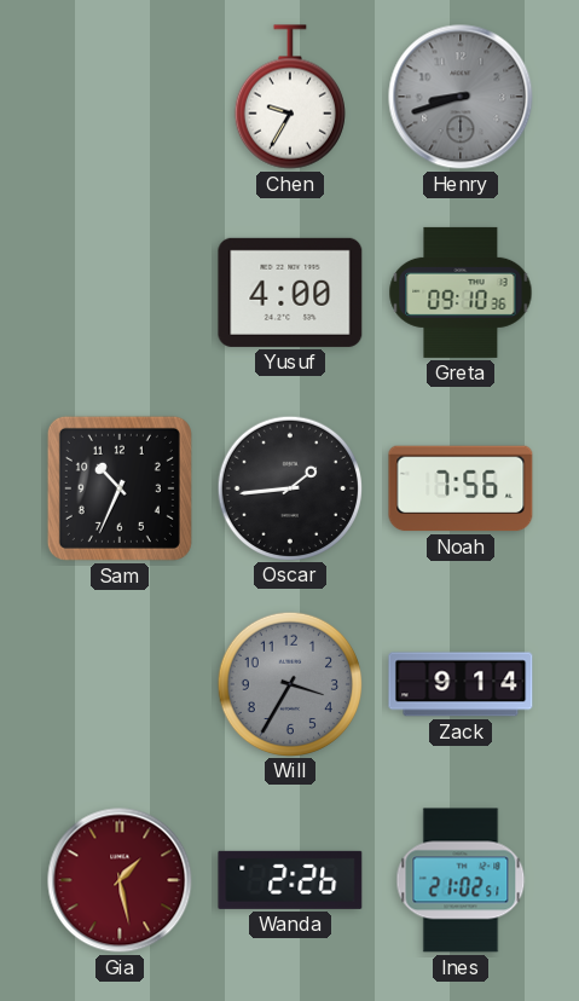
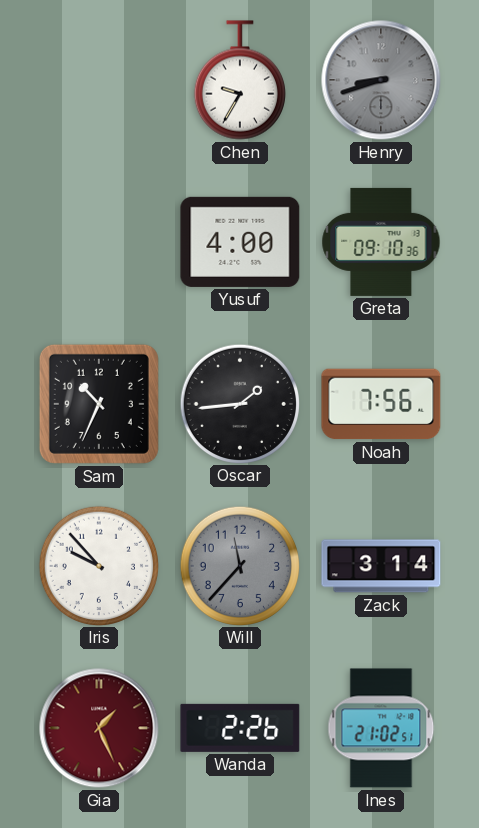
Iris: none -> 9:53
Will: 3:35 -> 11:37
Zack: 9:14 -> 3:14
Gia: 1:28 -> 1:26
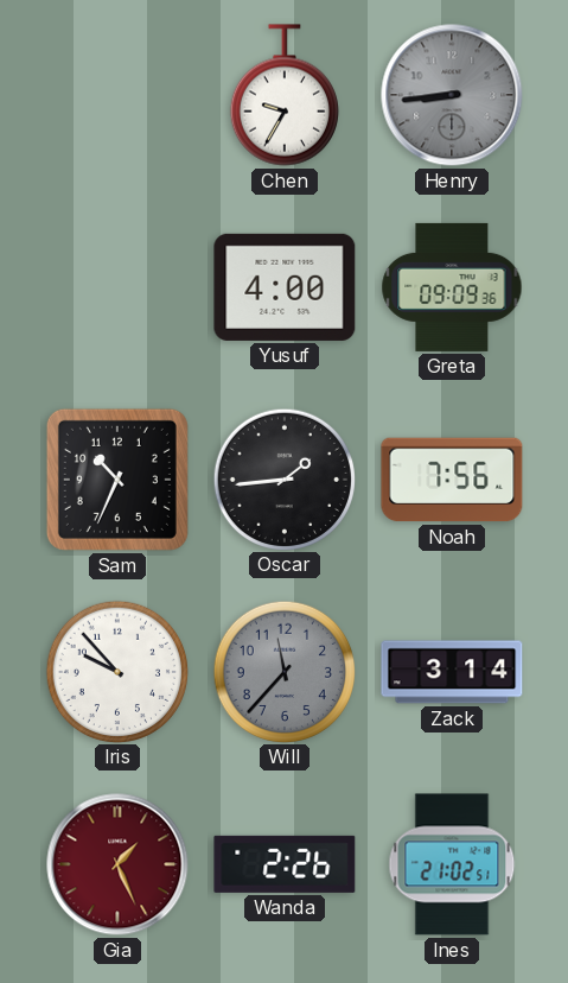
Henry: 8:42 -> 8:44
Greta: 09:10 -> 09:09
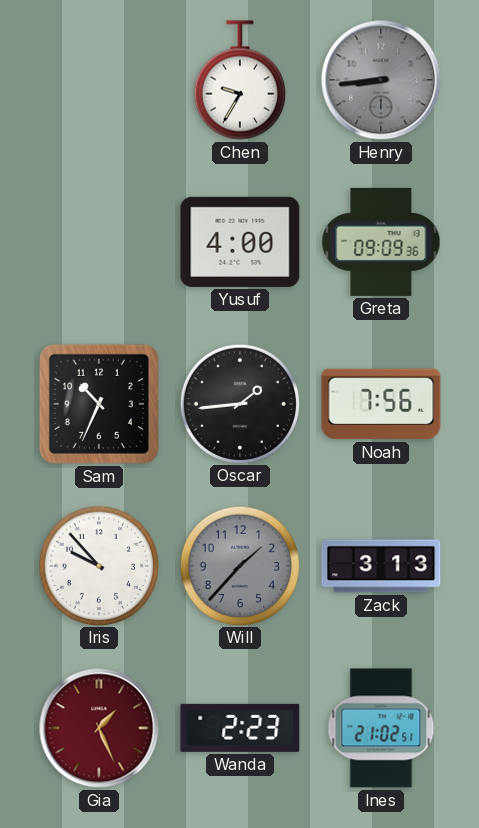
Will: 11:37 -> 1:37
Zack: 3:14 -> 3:13
Wanda: 2:26 -> 2:23
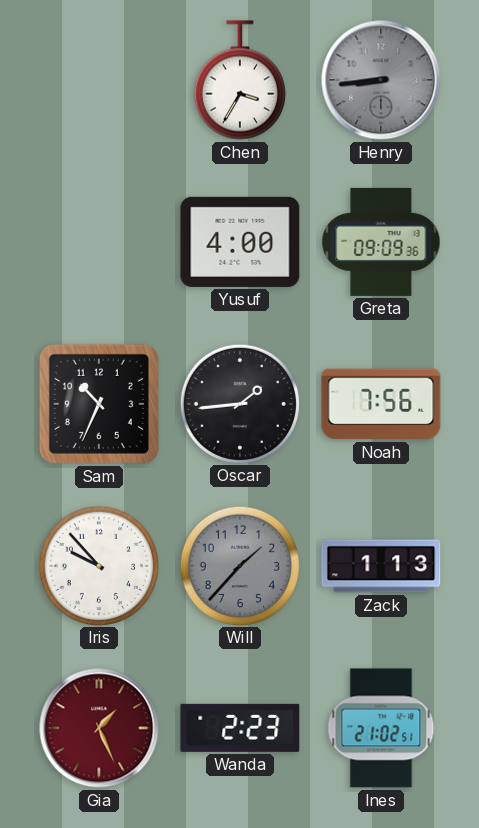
Chen: 9:35 -> 3:35
Zack: 3:13 -> 1:13
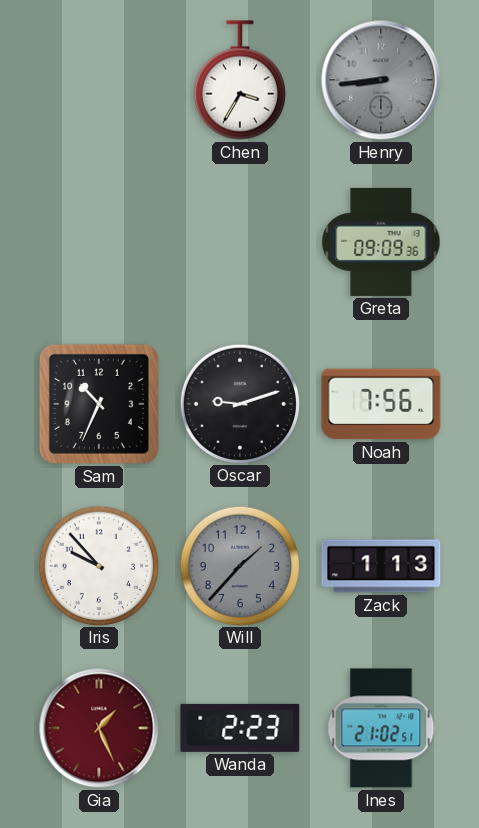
Yusuf: 4:00 -> none
Oscar: 1:44 -> 9:12
